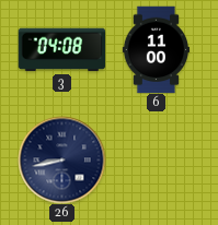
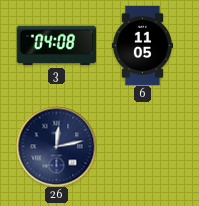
6: 11:00 -> 11:05
26: 8:43 -> 12:13
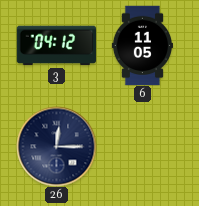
3: 04:08 -> 04:12
26: 12:13 -> 12:15
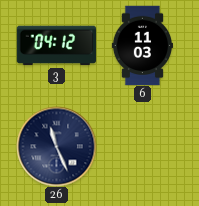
6: 11:05 -> 11:03
26: 12:15 -> 11:26
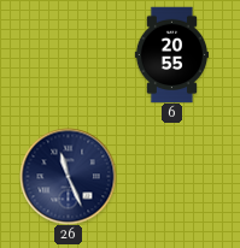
3: 04:12 -> none
6: 11:03 -> 20:55
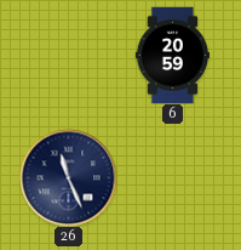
6: 20:55 -> 20:59
